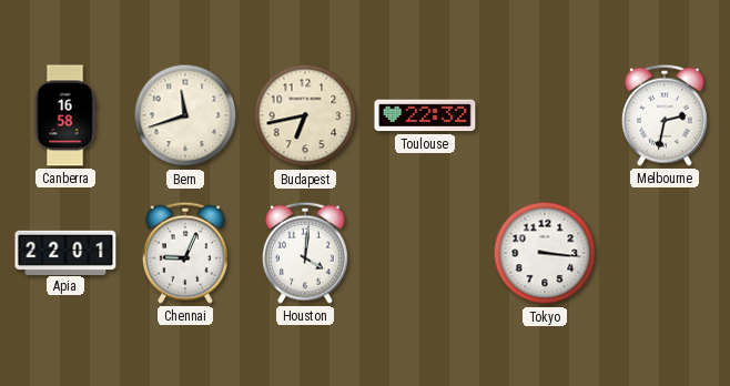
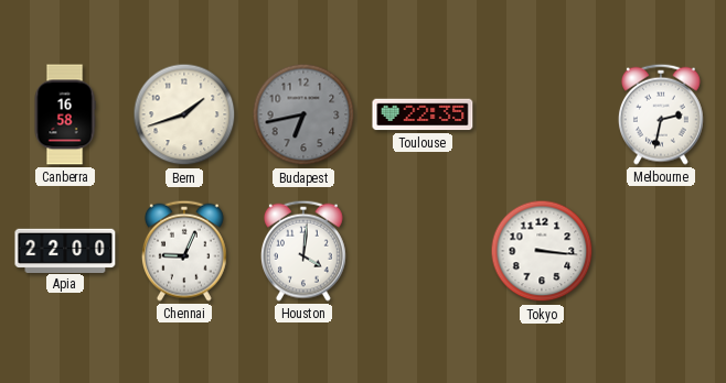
Bern: 11:42 -> 1:42
Budapest dial: cream -> grey
Toulouse: 22:32 -> 22:35
Apia: 22:01 -> 22:00
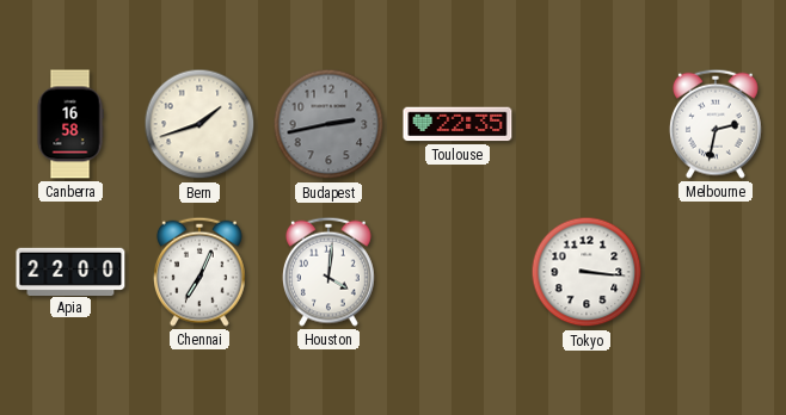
Budapest: 6:43 -> 2:43
Chennai: 9:04 -> 7:04
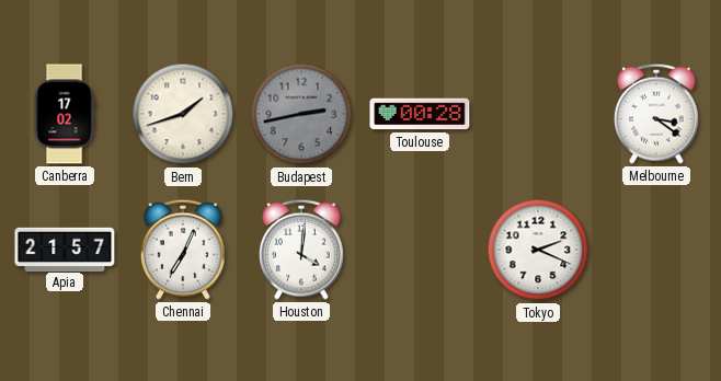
Canberra: 16:58 -> 17:02
Toulouse: 22:35 -> 00:28
Melbourne: 2:32 -> 3:21
Apia: 22:00 -> 21:57
Tokyo: 3:16 -> 2:19
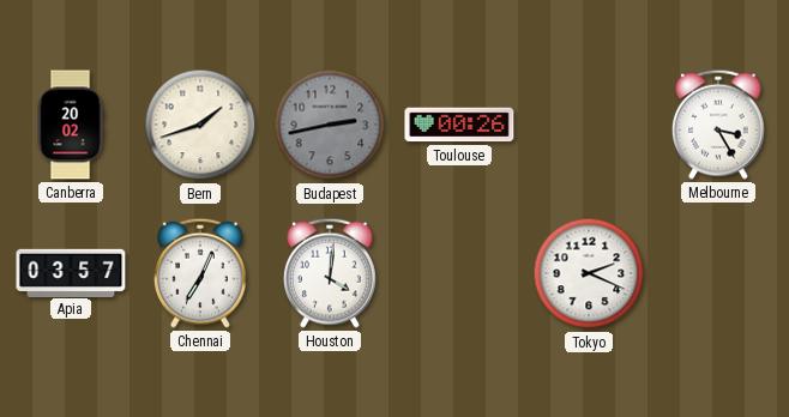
Canberra: 17:02 -> 20:02
Toulouse: 00:28 -> 00:26
Melbourne: 3:21 -> 3:25
Apia: 21:57 -> 03:57
